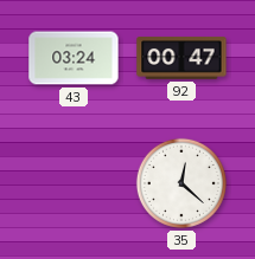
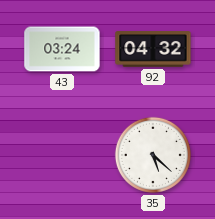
92: 00:47 -> 04:32
35: 12:22 -> 5:22
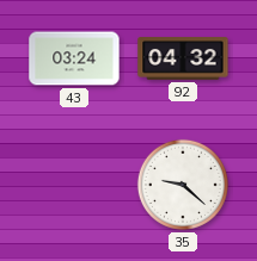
35: 5:22 -> 9:22
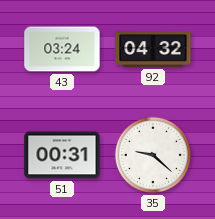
51: none -> 00:31
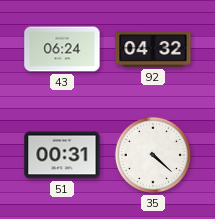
43: 03:24 -> 06:24
35: 9:22 -> 4:22
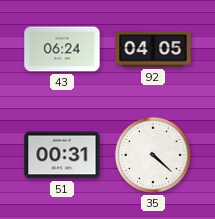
92: 04:32 -> 04:05
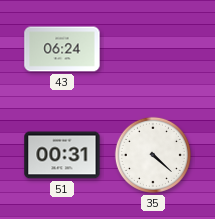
92: 04:05 -> none
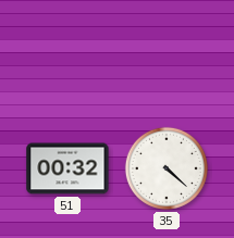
43: 06:24 -> none
51: 00:31 -> 00:32
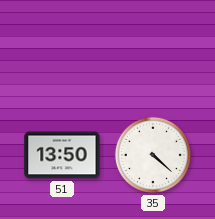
51: 00:32 -> 13:50
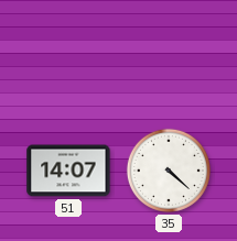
51: 13:50 -> 14:07
